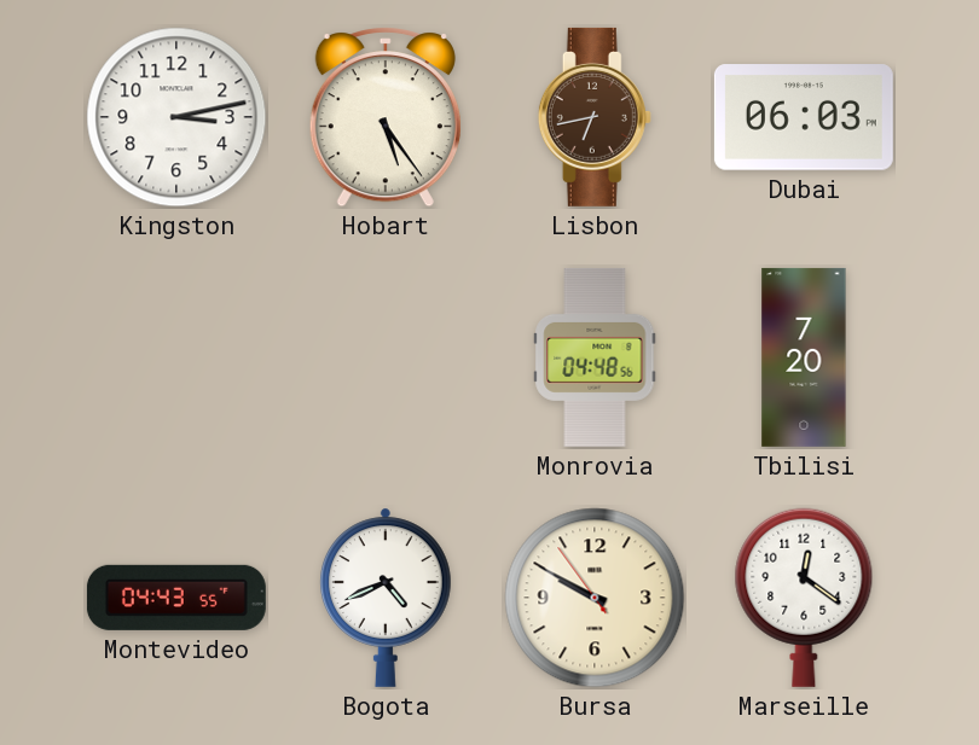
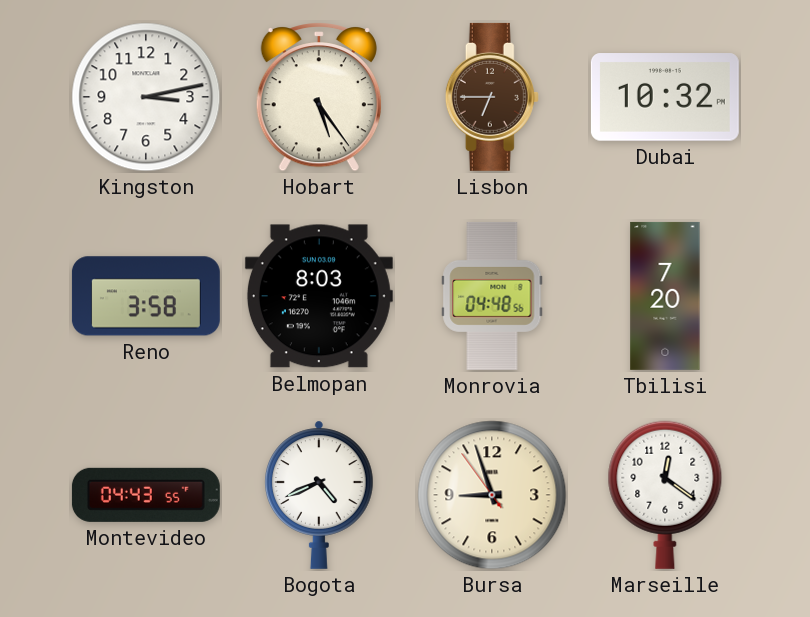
Lisbon: 6:43 -> 6:45
Dubai: 06:03 -> 10:32
Reno: none -> 3:58
Belmopan: none -> 8:03
Bursa: 9:49 -> 8:56
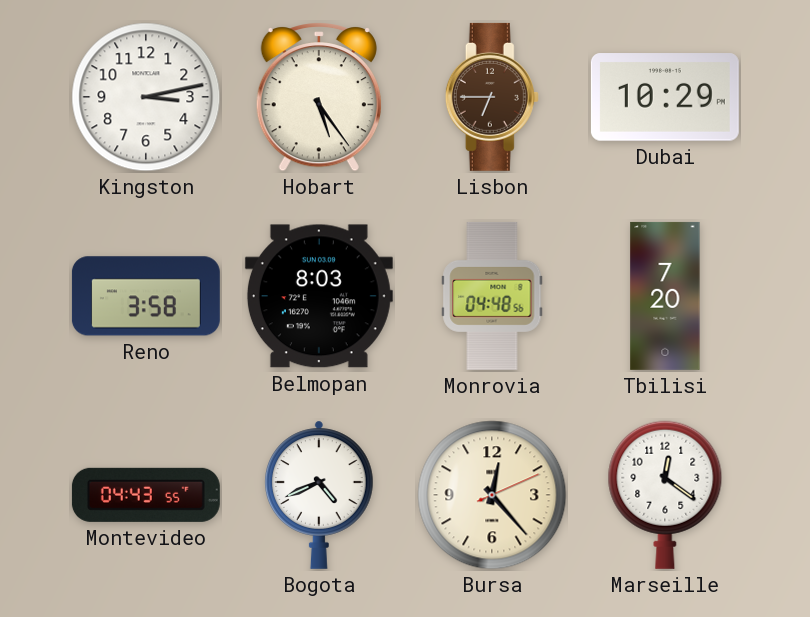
Dubai: 10:32 -> 10:29
Bursa: 8:56 -> 12:23
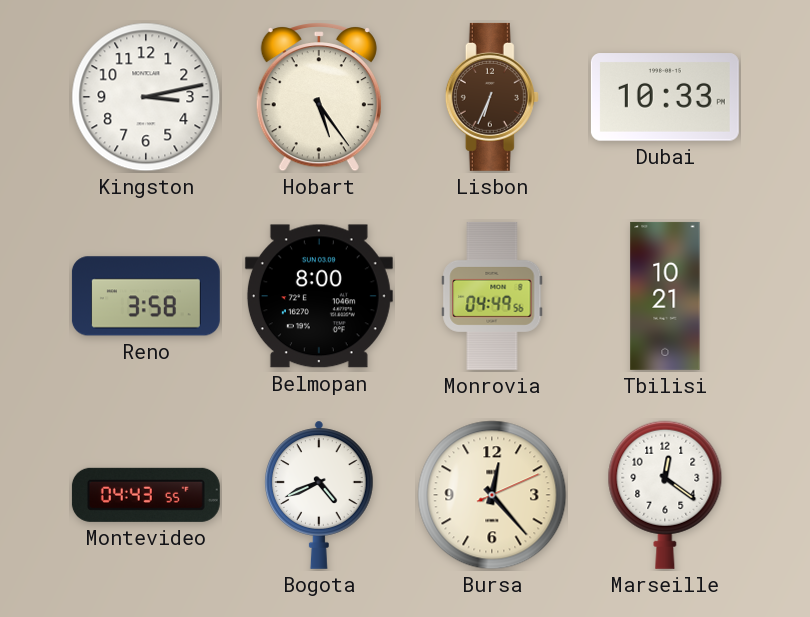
Lisbon: 6:45 -> 6:34
Dubai: 10:29 -> 10:33
Belmopan: 8:03 -> 8:00
Monrovia: 04:48 -> 04:49
Tbilisi: 7:20 -> 10:21
